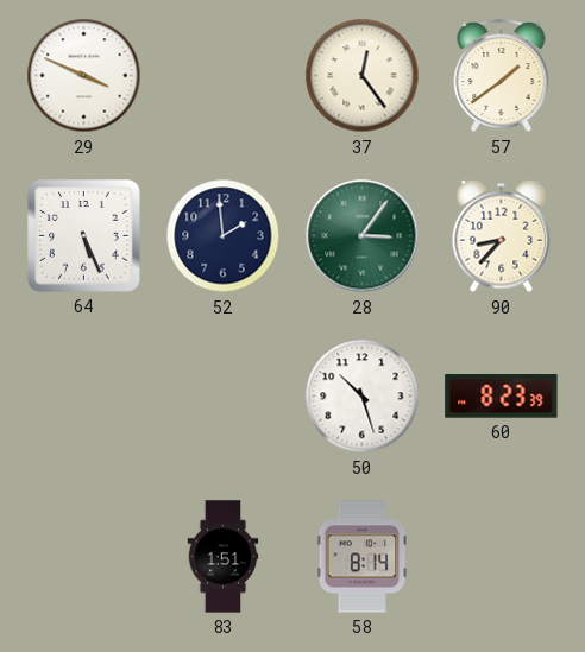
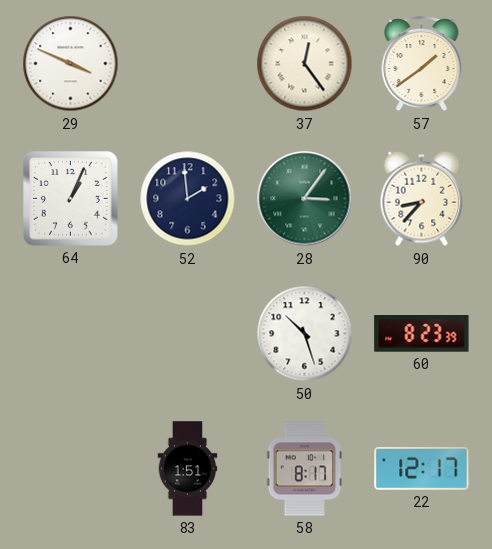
64: 5:26 -> 1:04
58: 8:14 -> 8:17
22: none -> 12:17
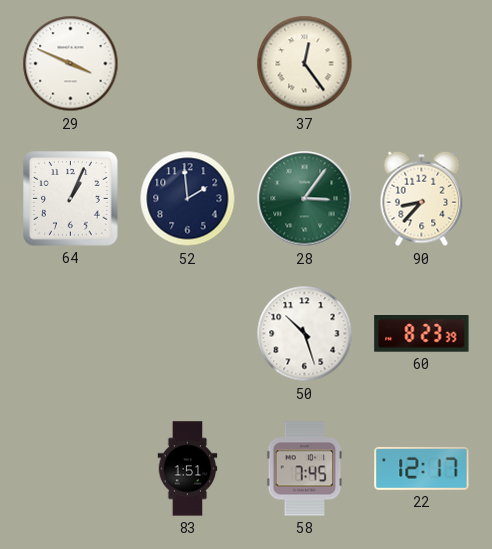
57: 1:39 -> none
58: 8:17 -> 7:45
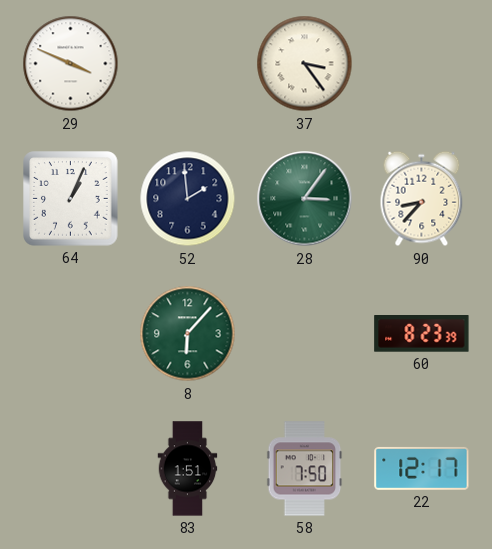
37: 12:24 -> 3:24
8: none -> 6:07
50: 10:27 -> none
58: 7:45 -> 7:50
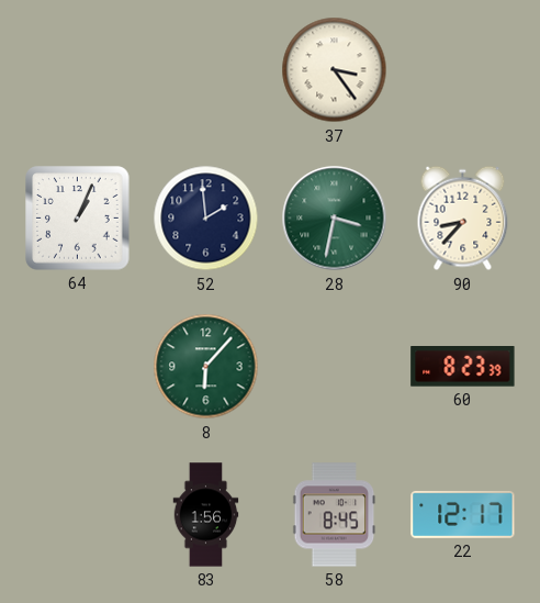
29: 3:49 -> none
28: 3:06 -> 3:32
83: 1:51 -> 1:56
58: 7:50 -> 8:45
